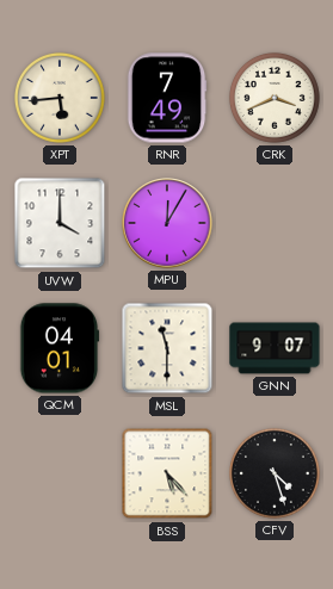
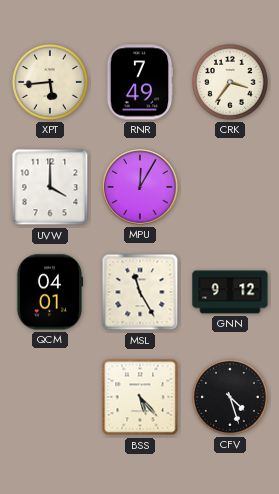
CRK: 3:41 -> 3:36
MSL: 11:30 -> 11:25
GNN: 9:07 -> 9:12
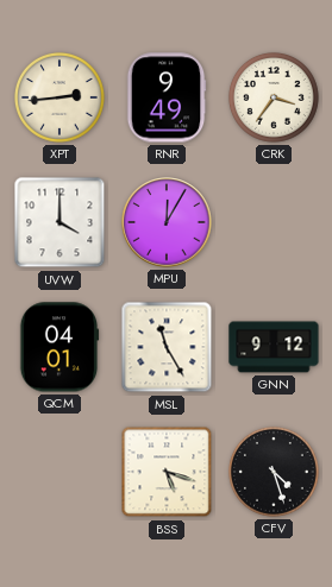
XPT: 5:44 -> 2:44
RNR: 7:49 -> 9:49
BSS: 5:23 -> 5:18
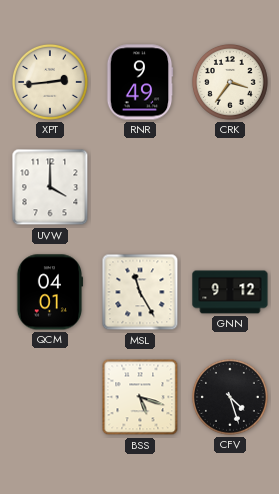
MPU: 12:05 -> none
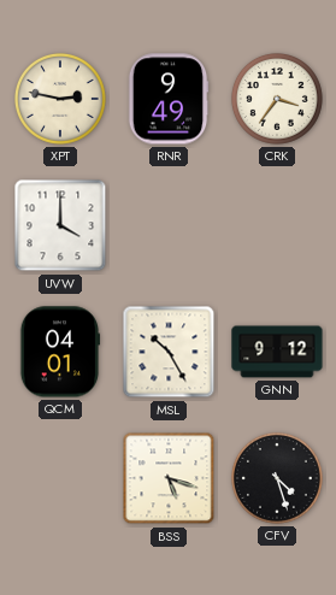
XPT: 2:44 -> 2:47
MSL: 11:25 -> 10:25
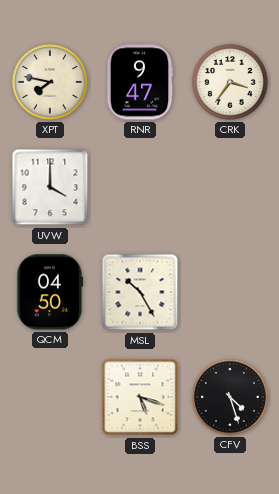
XPT: 2:47 -> 7:47
RNR: 9:49 -> 9:47
QCM: 04:01 -> 04:50
GNN: 9:12 -> none
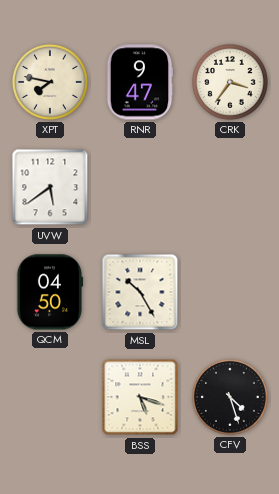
UVW: 4:00 -> 5:39
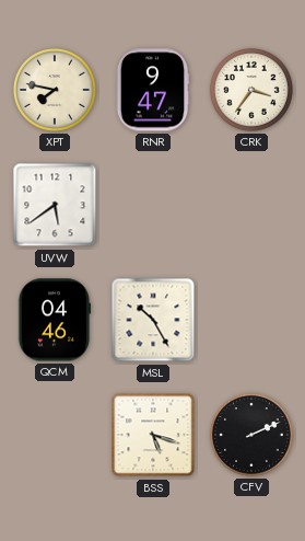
QCM: 04:50 -> 04:46
CFV: 4:27 -> 2:11
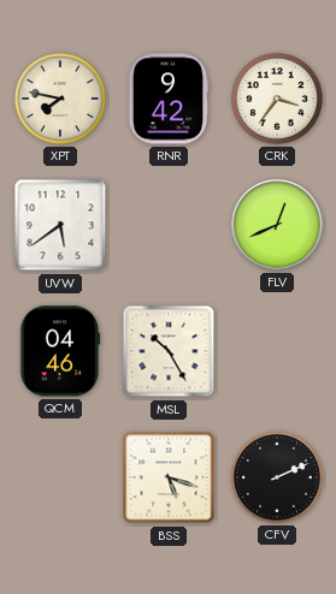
RNR: 9:47 -> 9:42
FLV: none -> 12:41
